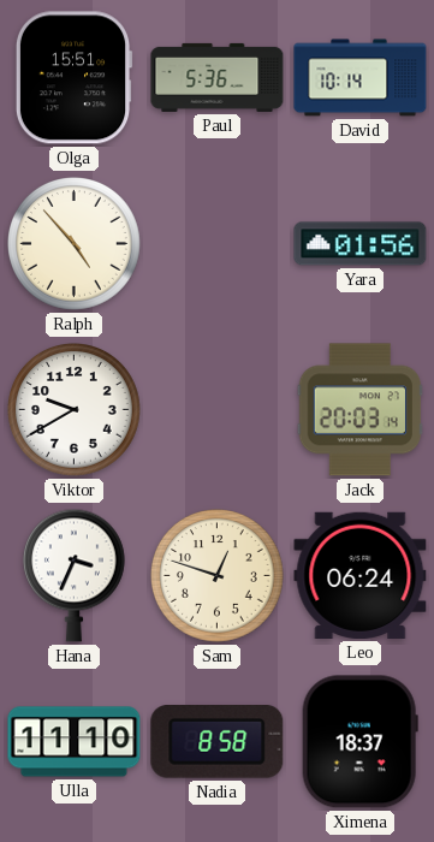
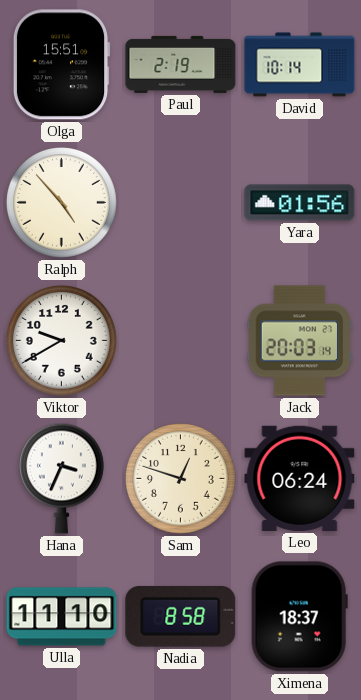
Paul: 5:36 -> 2:19
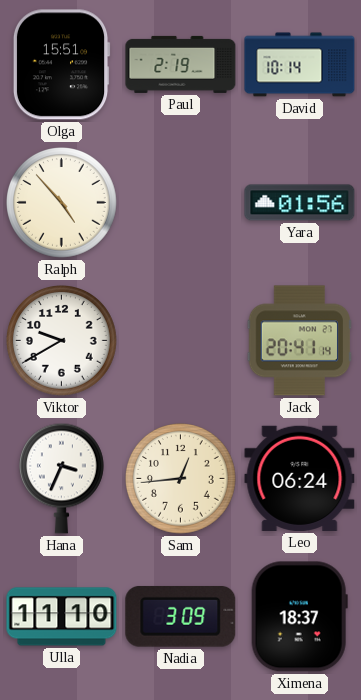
Jack: 20:03 -> 20:41
Sam: 12:48 -> 12:44
Nadia: 8:58 -> 3:09
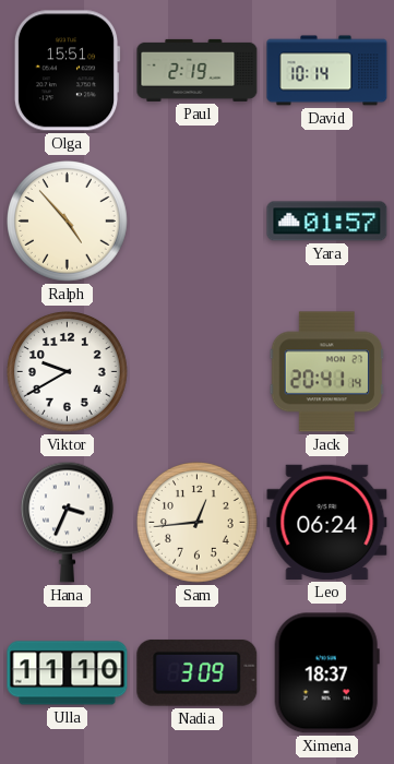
Yara: 01:56 -> 01:57
